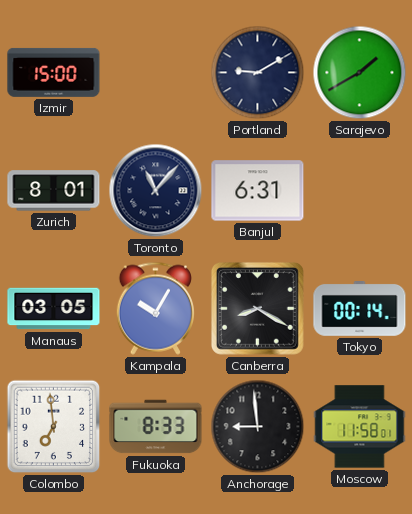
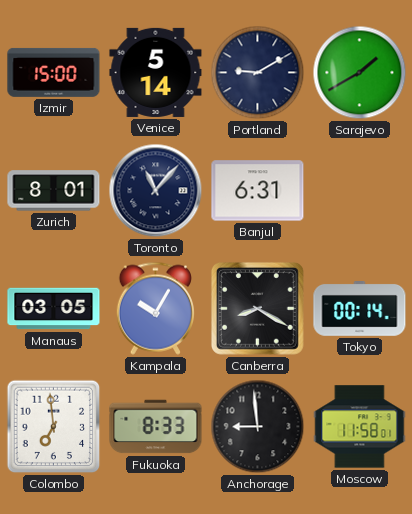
Venice: none -> 5:14
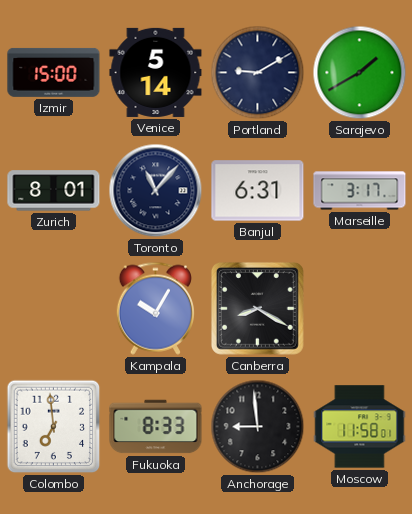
Marseille: none -> 3:17
Manaus: 03:05 -> none
Tokyo: 00:14 -> none
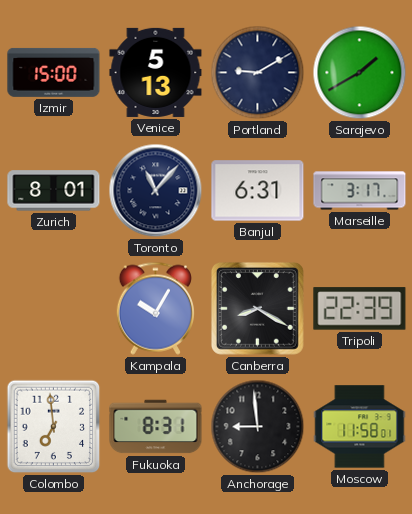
Venice: 5:14 -> 5:13
Tripoli: none -> 22:39
Fukuoka: 8:33 -> 8:31
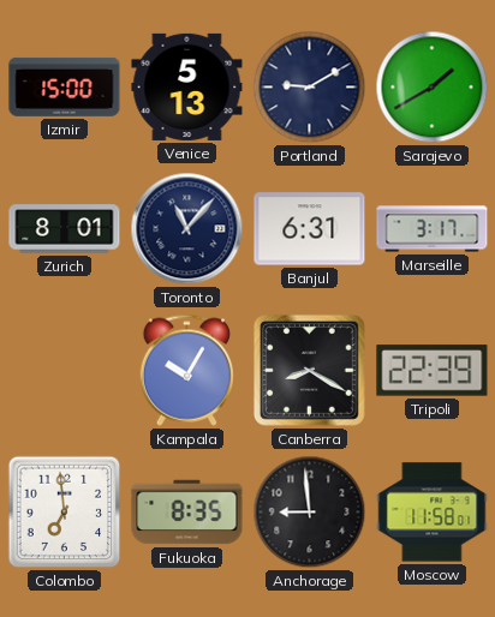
Fukuoka: 8:31 -> 8:35
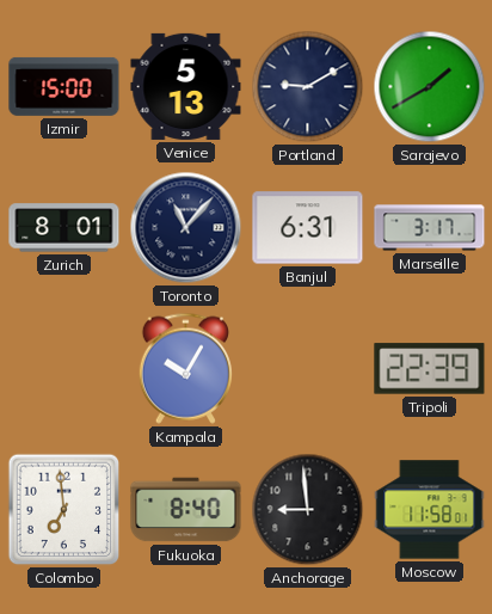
Canberra: 8:20 -> none
Fukuoka: 8:35 -> 8:40
